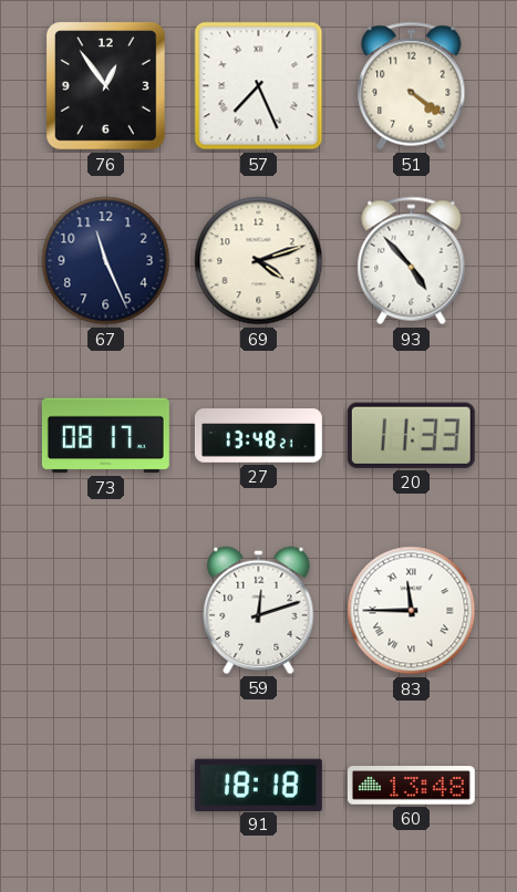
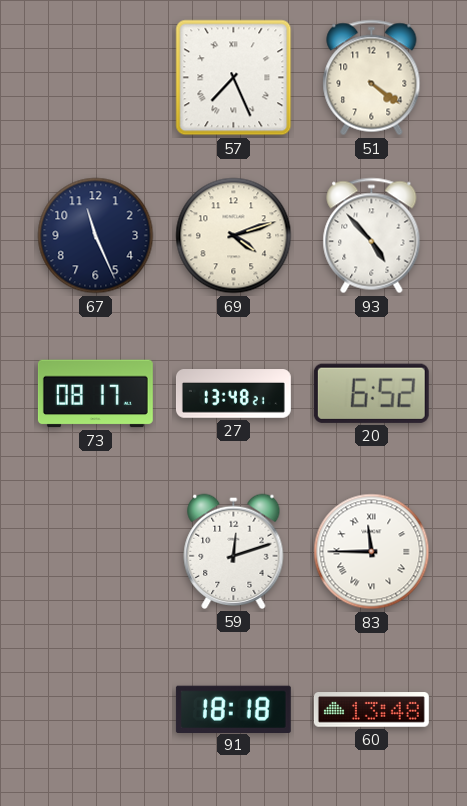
76: 12:54 -> none
20: 11:33 -> 6:52
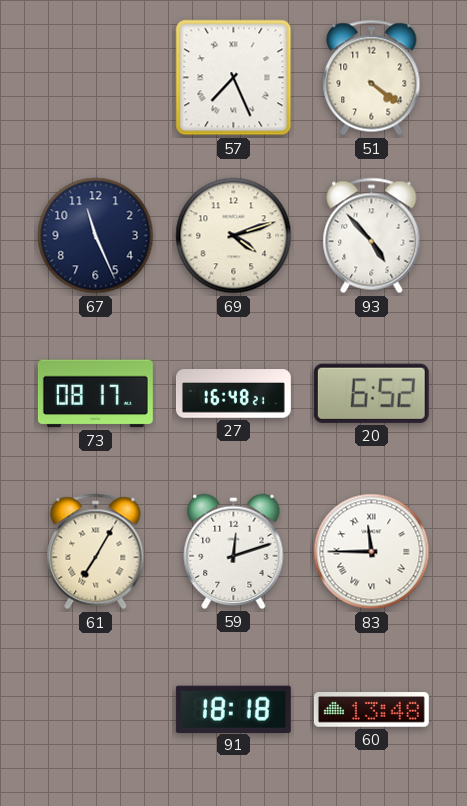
27: 13:48 -> 16:48
61: none -> 7:05
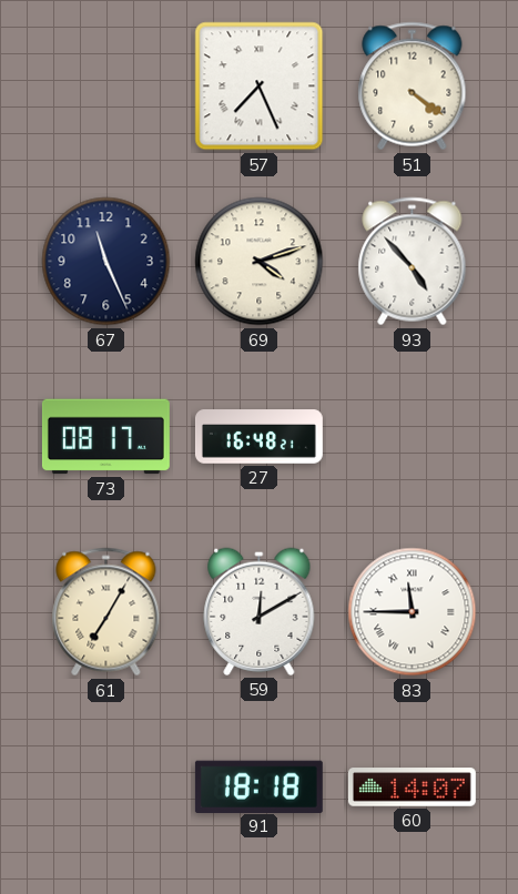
20: 6:52 -> none
59: 12:12 -> 12:10
60: 13:48 -> 14:07
